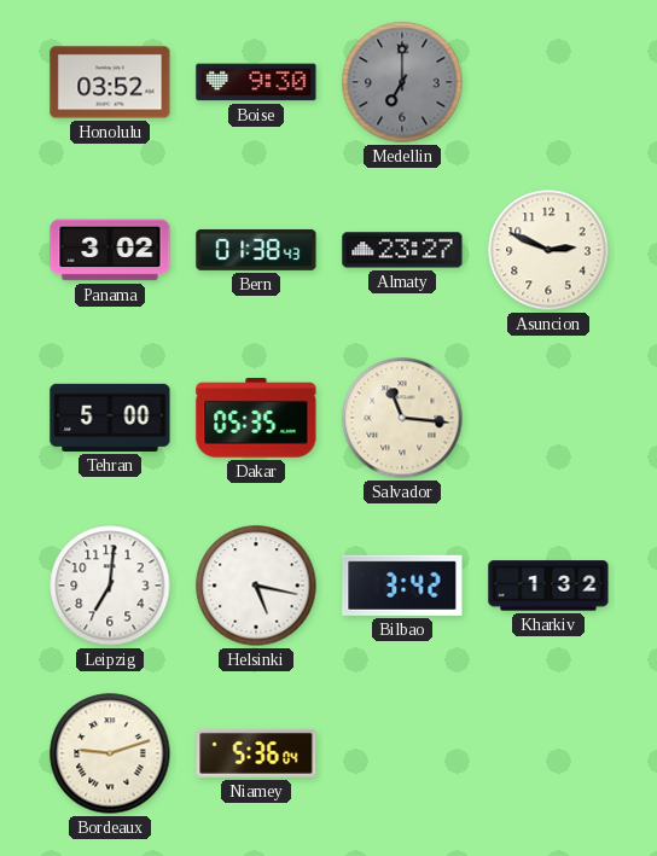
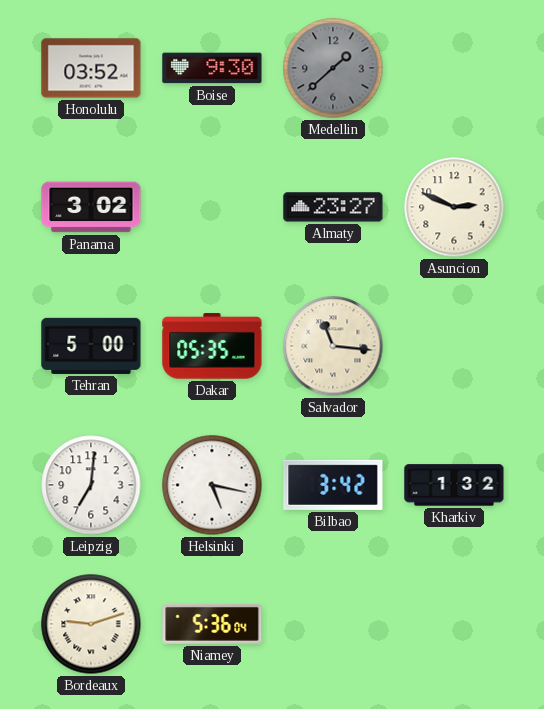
Medellin: 7:00 -> 1:38
Bern: 01:38 -> none
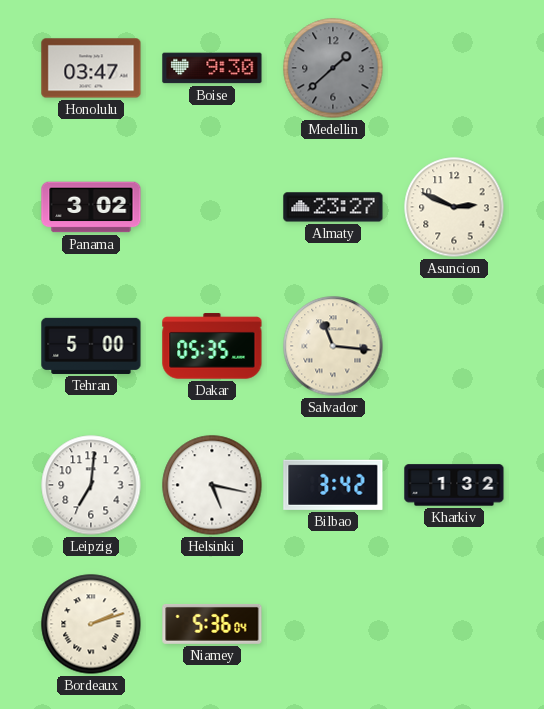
Honolulu: 03:52 -> 03:47
Bordeaux: 9:12 -> 2:12
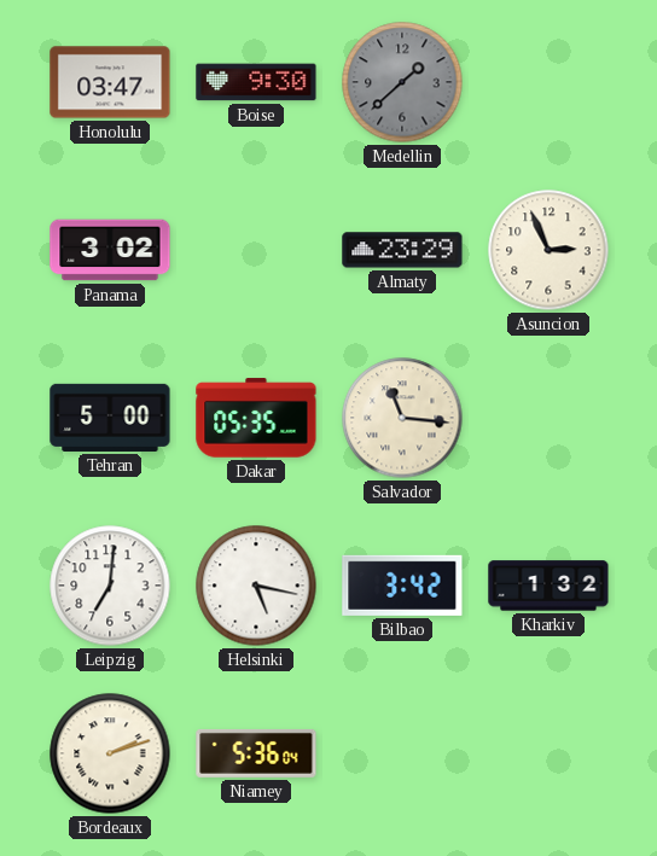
Almaty: 23:27 -> 23:29
Asuncion: 2:49 -> 2:56
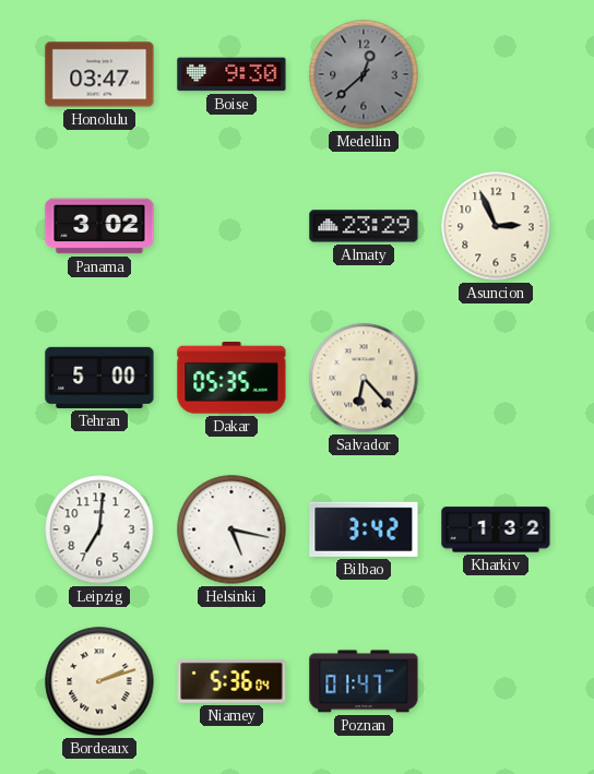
Medellin: 1:38 -> 12:38
Salvador: 11:16 -> 6:23
Poznan: none -> 01:47
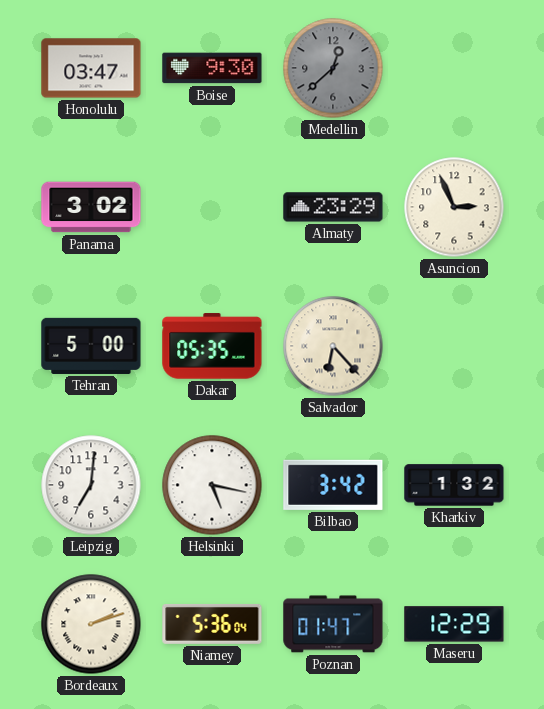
Maseru: none -> 12:29
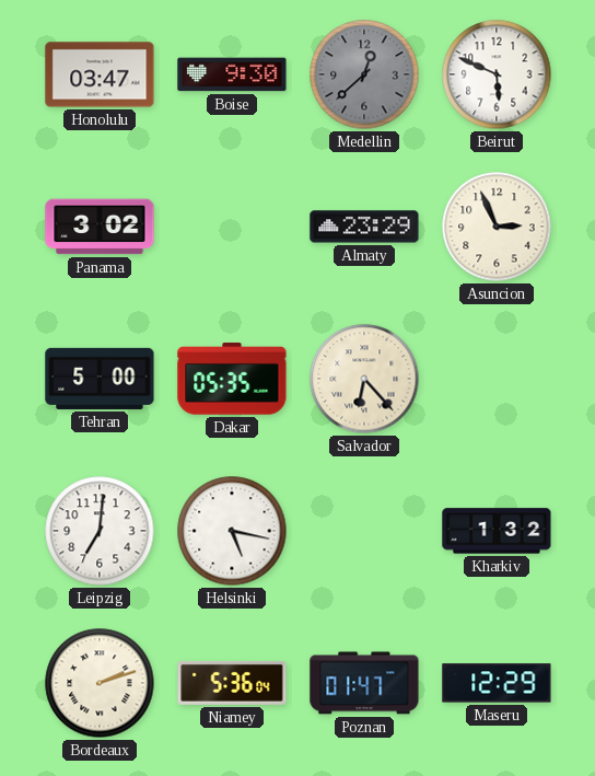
Beirut: none -> 5:49
Bilbao: 3:42 -> none
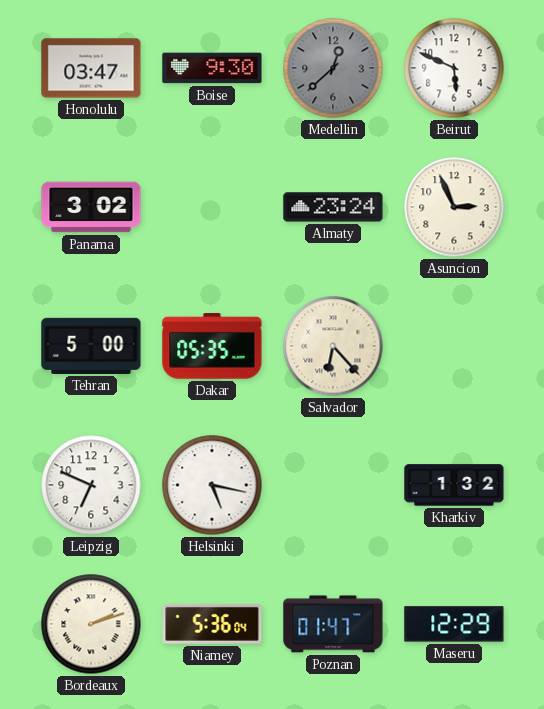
Almaty: 23:29 -> 23:24
Leipzig: 7:01 -> 6:49
